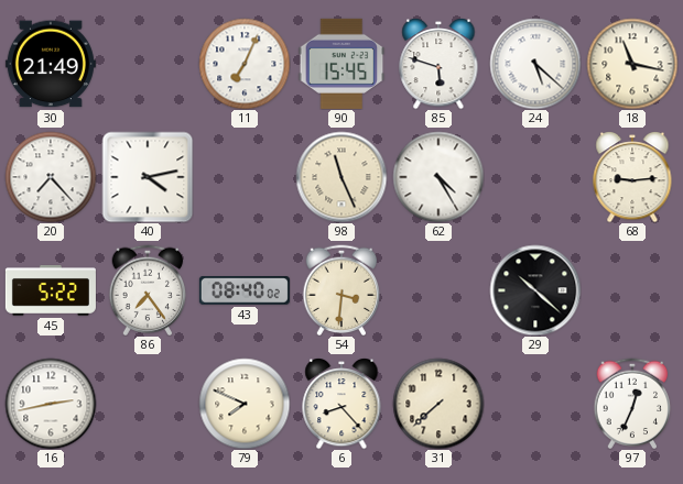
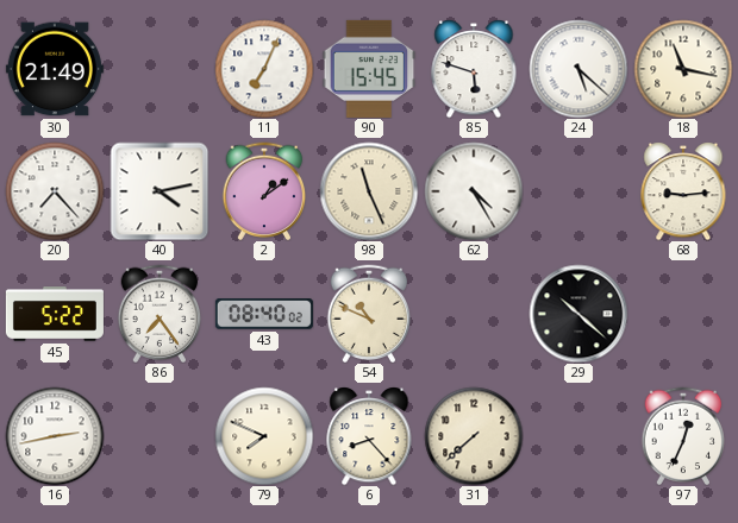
2: none -> 1:09
54: 3:31 -> 10:49
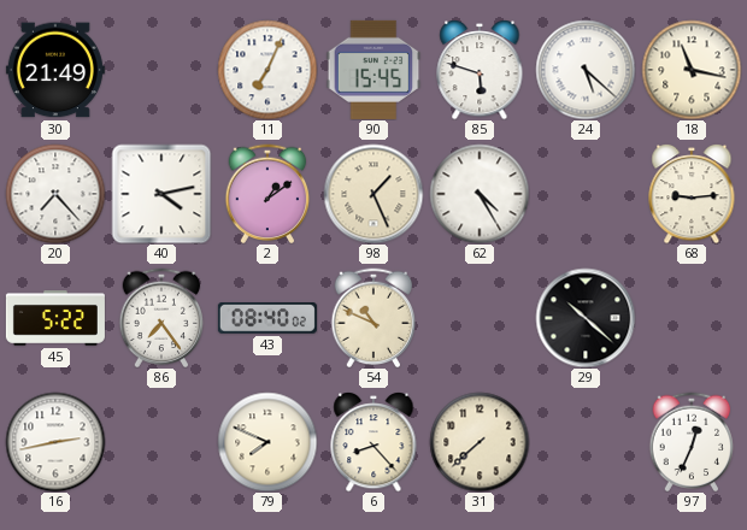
98: 11:26 -> 1:26
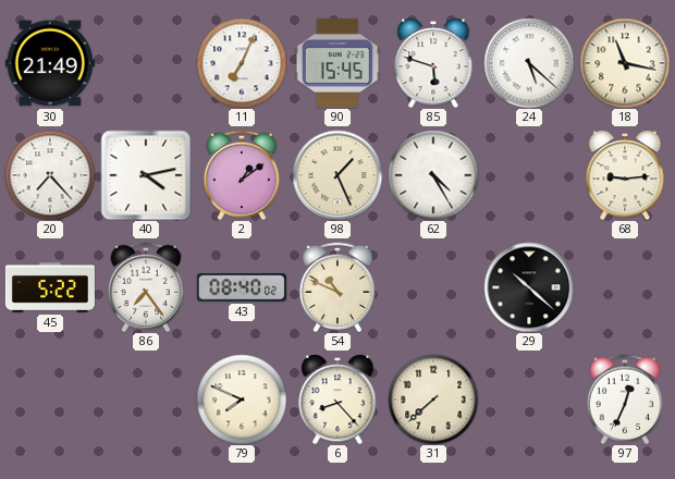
16: 2:43 -> none
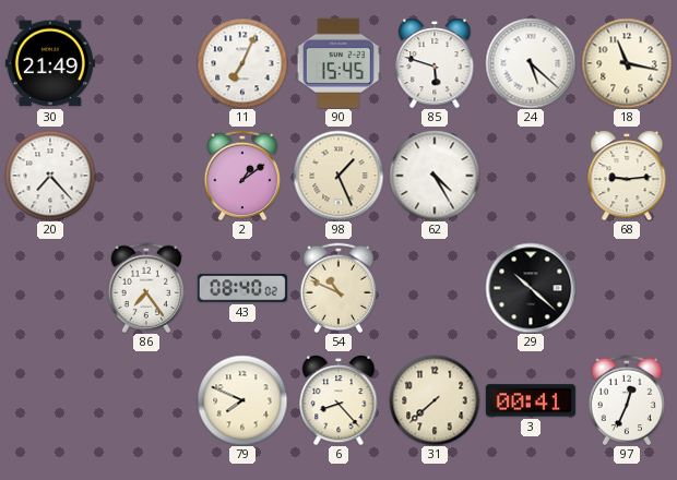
40: 4:13 -> none
45: 5:22 -> none
3: none -> 00:41
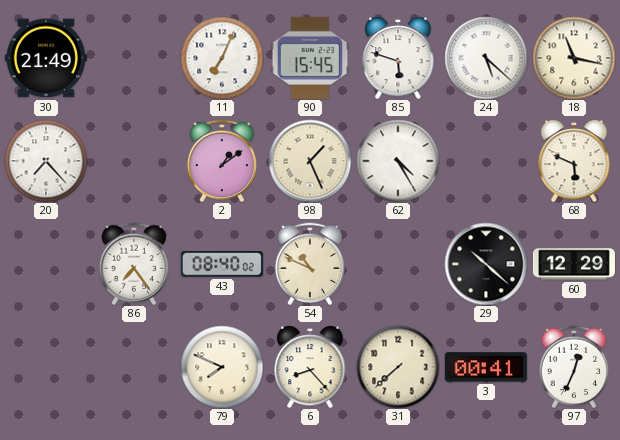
68: 9:14 -> 5:49
60: none -> 12:29
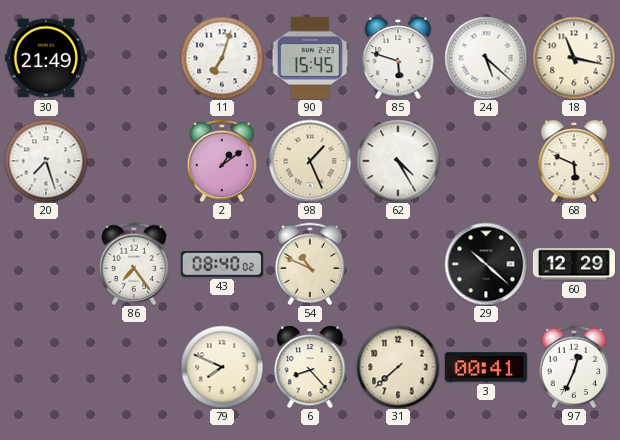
11: 7:04 -> 7:03
20: 7:23 -> 7:27
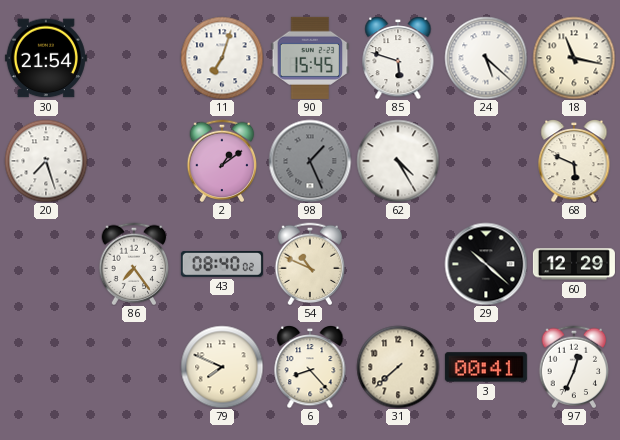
30: 21:49 -> 21:54
98 dial: cream -> grey
